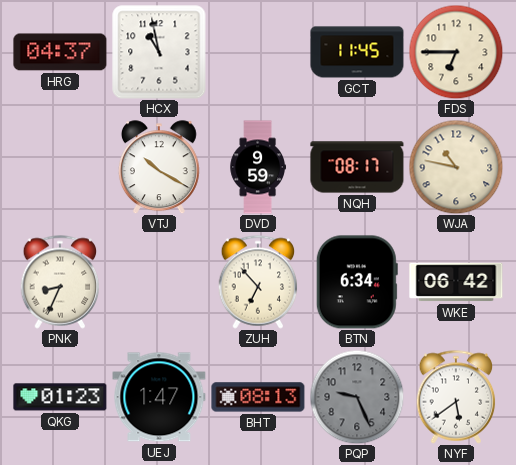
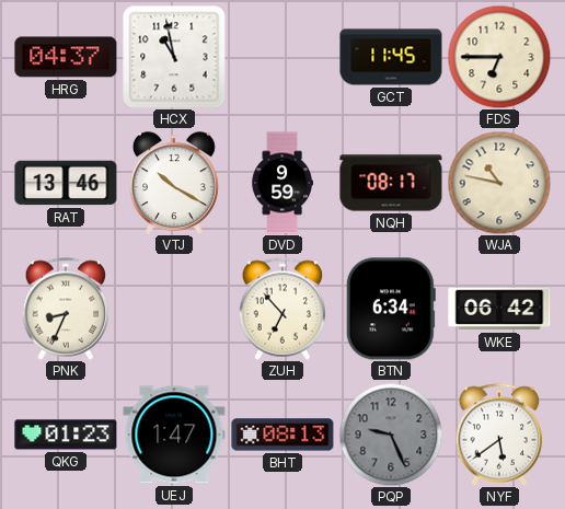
RAT: none -> 13:46
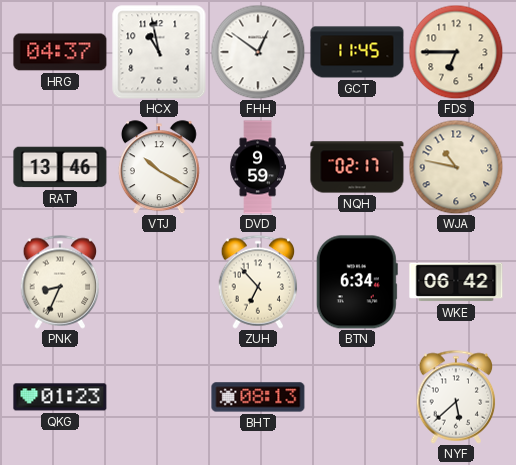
FHH: none -> 12:51
NQH: 08:17 -> 02:17
UEJ: 1:47 -> none
PQP: 9:26 -> none
NYF: 5:39 -> 5:38
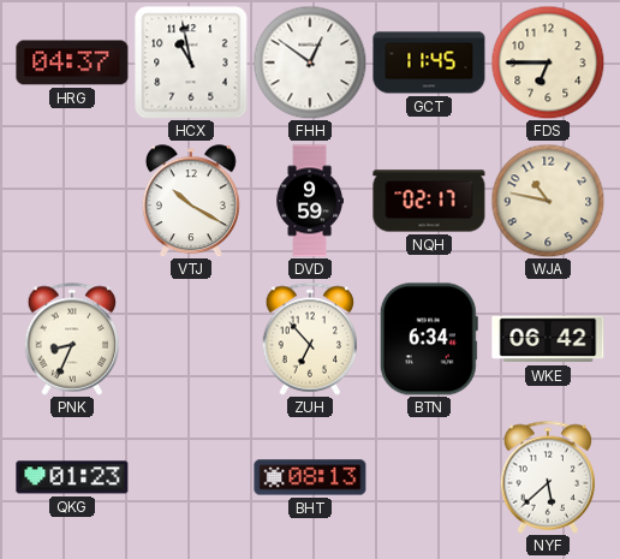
RAT: 13:46 -> none
